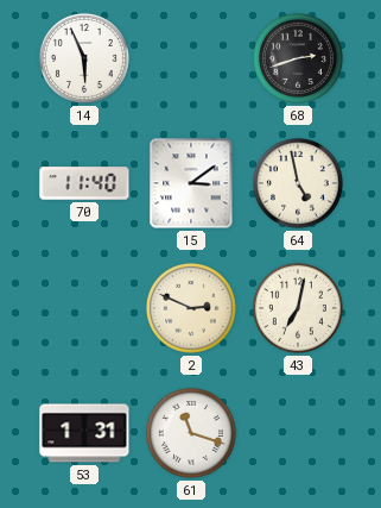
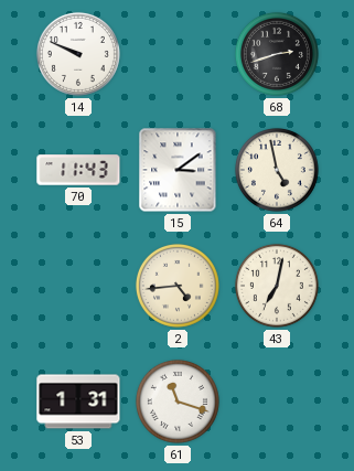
14: 5:56 -> 9:49
70: 11:40 -> 11:43
2: 2:49 -> 4:44
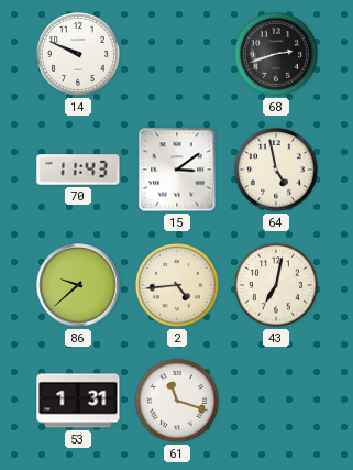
86: none -> 9:38
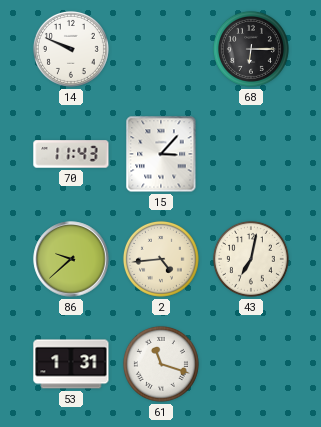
68: 2:42 -> 6:15
15: 3:09 -> 3:07
64: 4:58 -> none
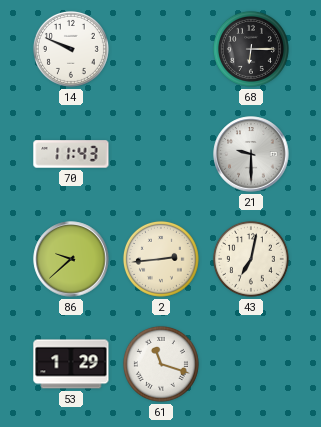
15: 3:07 -> none
21: none -> 9:30
2: 4:44 -> 2:44
53: 1:31 -> 1:29
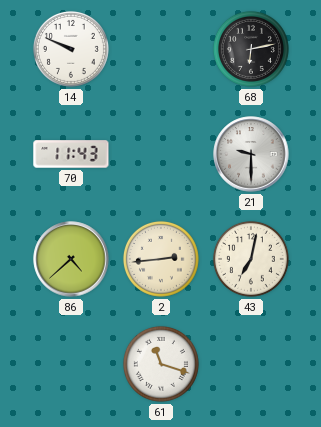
68: 6:15 -> 6:13
86: 9:38 -> 4:38
53: 1:29 -> none
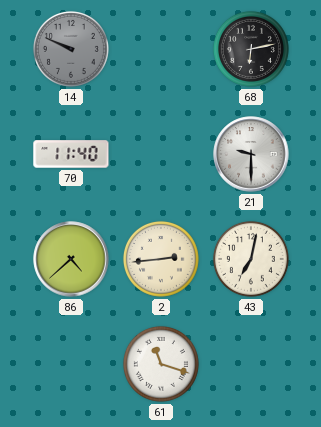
14 dial: white -> grey
70: 11:43 -> 11:40
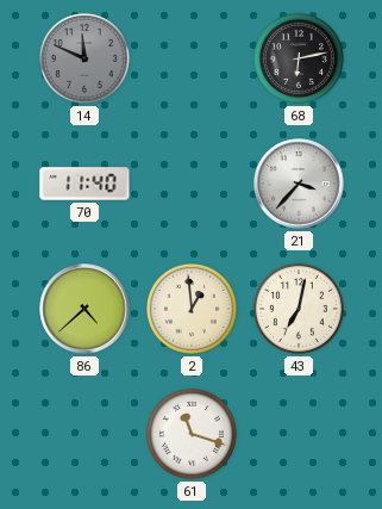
14: 9:49 -> 11:49
21: 9:30 -> 3:37
2: 2:44 -> 12:59
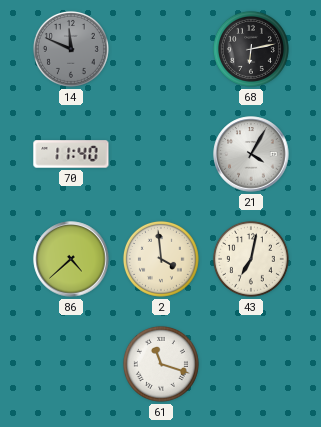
21: 3:37 -> 4:05
2: 12:59 -> 3:59
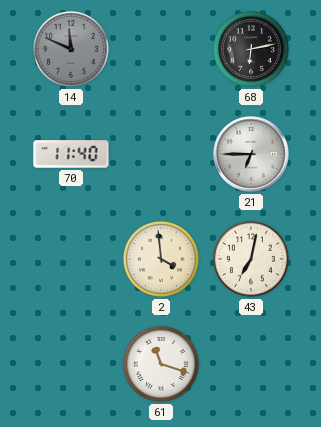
21: 4:05 -> 6:45
86: 4:38 -> none
